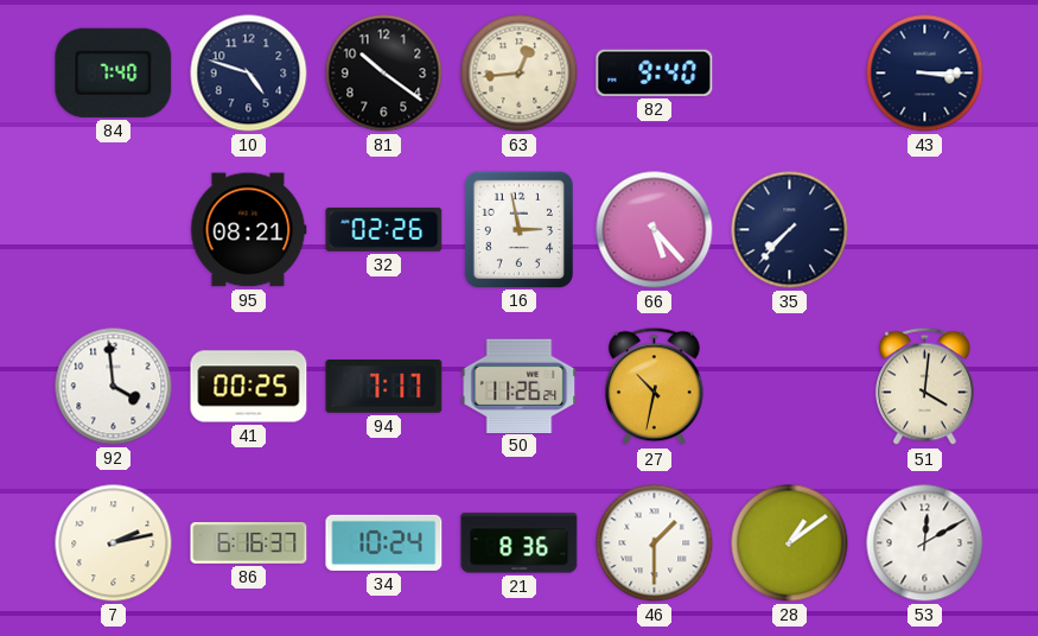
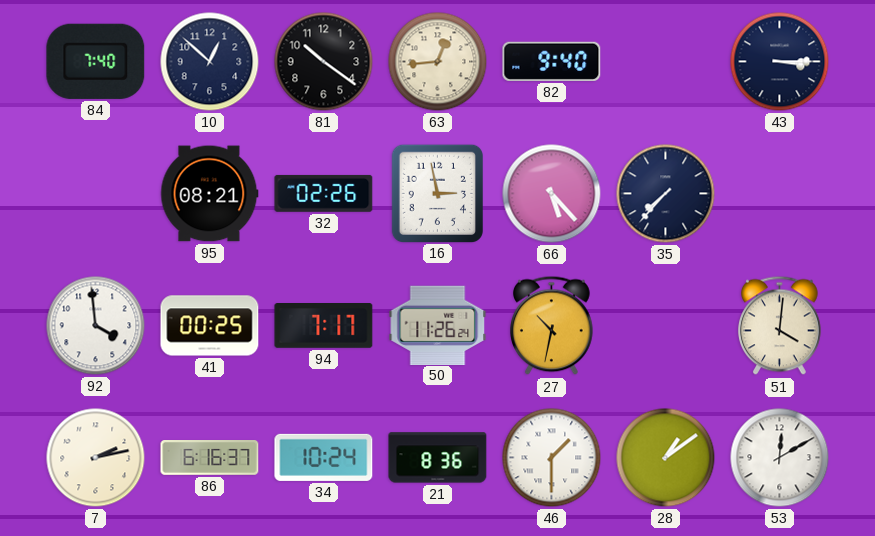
10: 4:48 -> 12:52
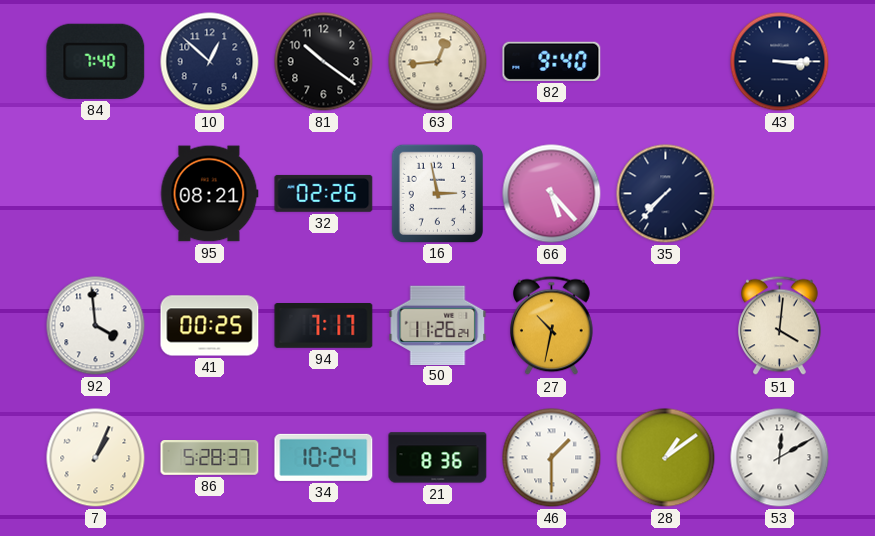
7: 2:13 -> 1:04
86: 6:16 -> 5:28
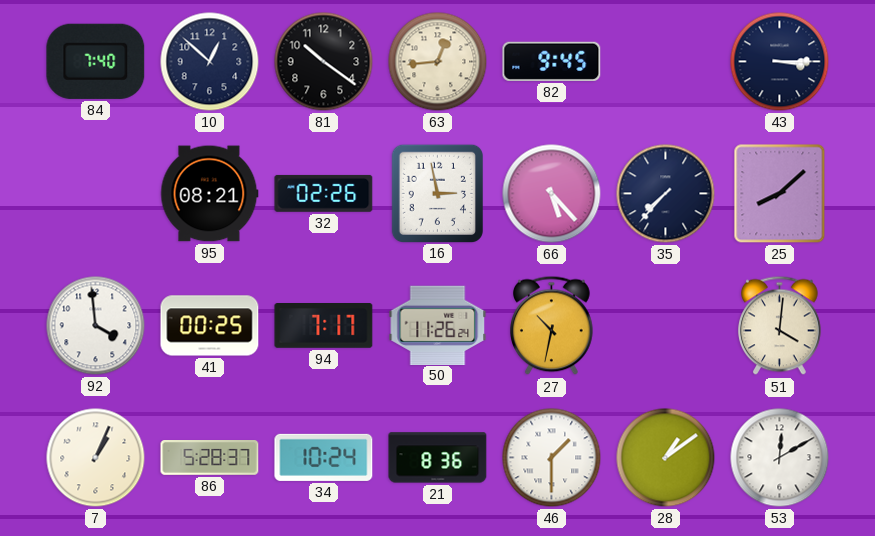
82: 9:40 -> 9:45
25: none -> 8:08
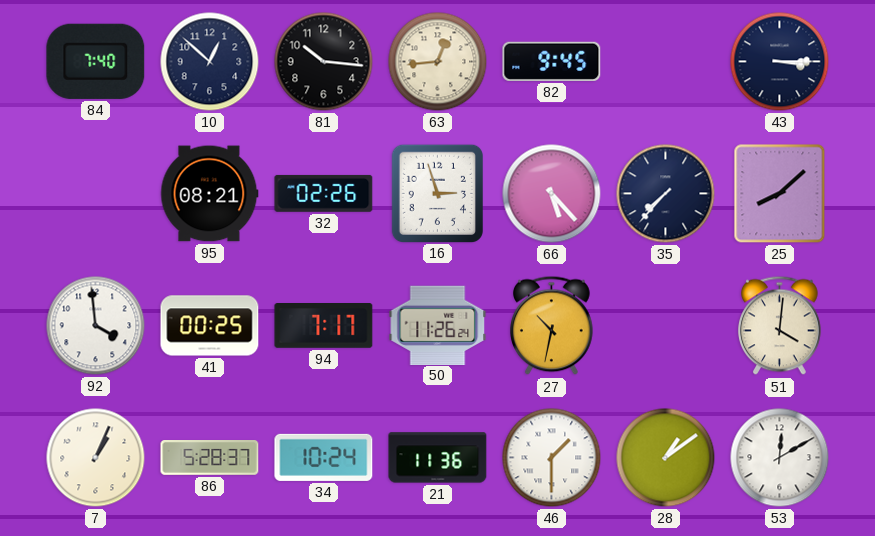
81: 10:21 -> 10:16
16: 2:58 -> 2:57
21: 8:36 -> 11:36
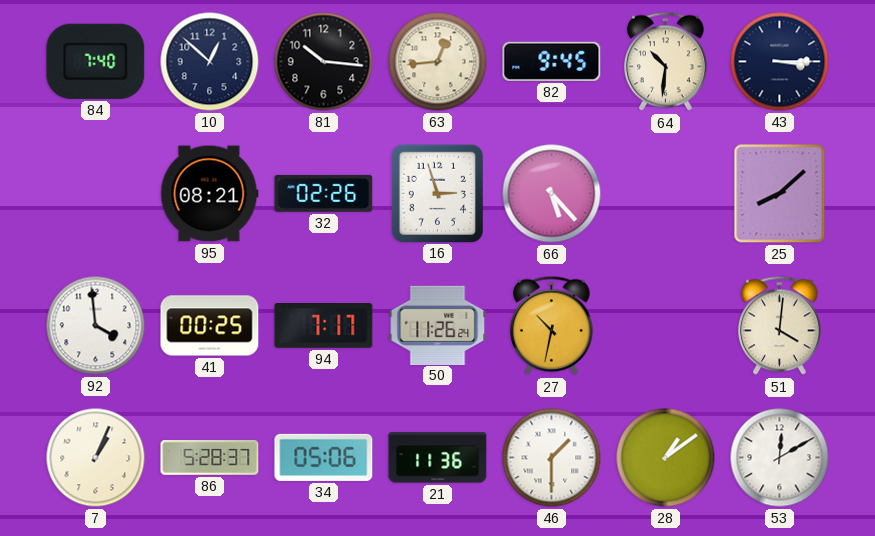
64: none -> 10:31
35: 7:37 -> none
34: 10:24 -> 05:06
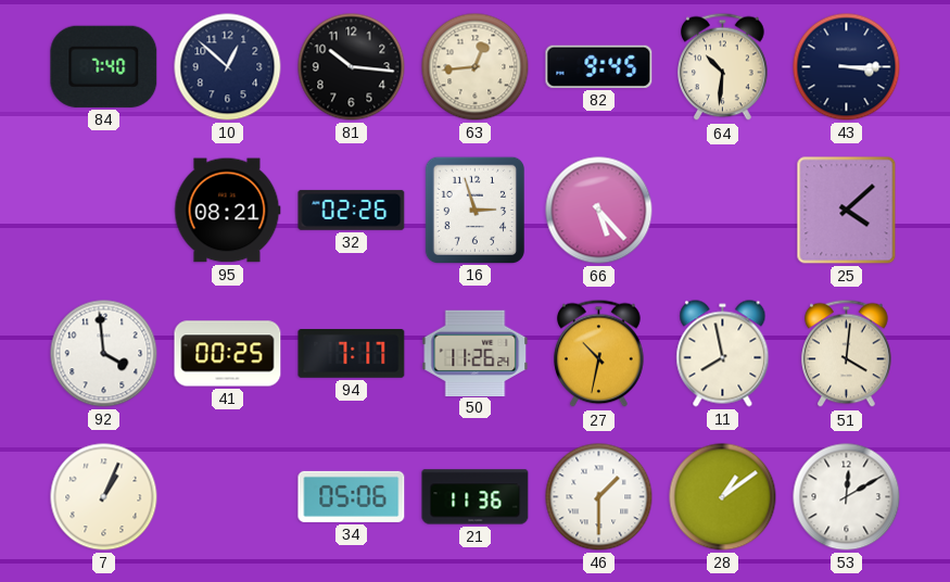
25: 8:08 -> 4:08
11: none -> 7:58
86: 5:28 -> none
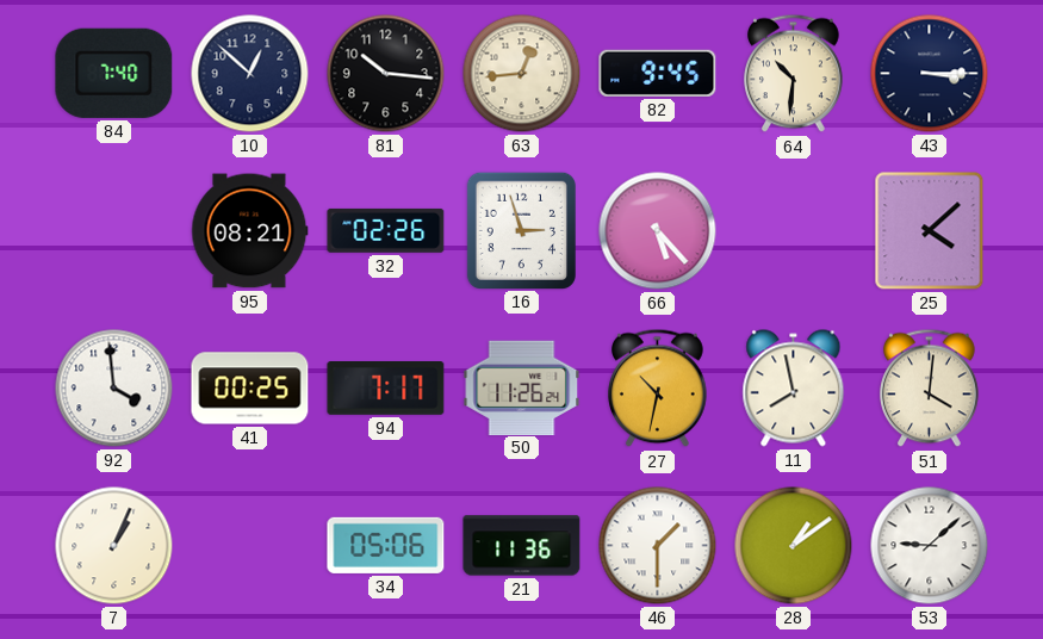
53: 12:10 -> 9:08
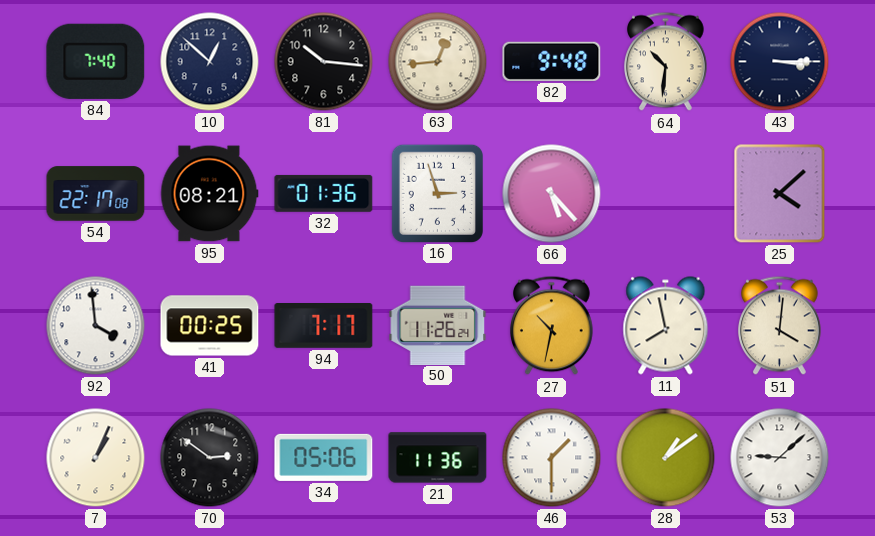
82: 9:45 -> 9:48
54: none -> 22:17
32: 02:26 -> 01:36
70: none -> 2:51
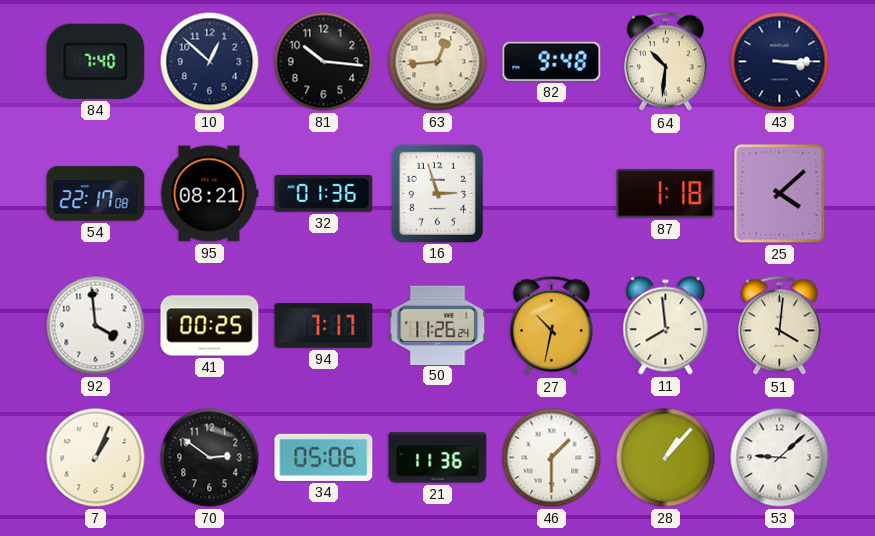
66: 5:23 -> none
87: none -> 1:18
11: 7:58 -> 7:59
28: 1:09 -> 1:07
